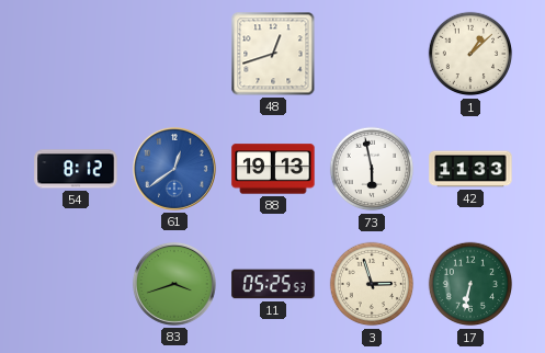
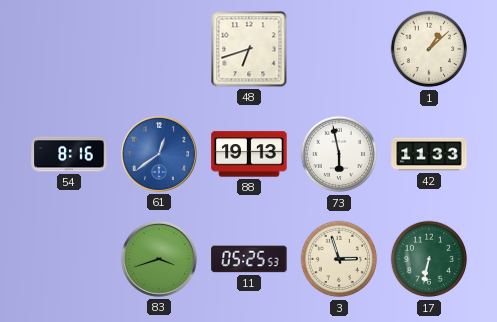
48: 12:42 -> 6:42
54: 8:12 -> 8:16
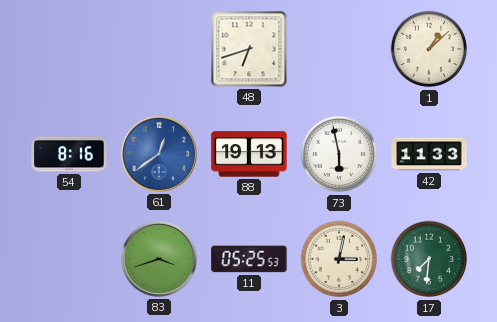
3: 2:57 -> 3:02
17: 6:32 -> 7:31
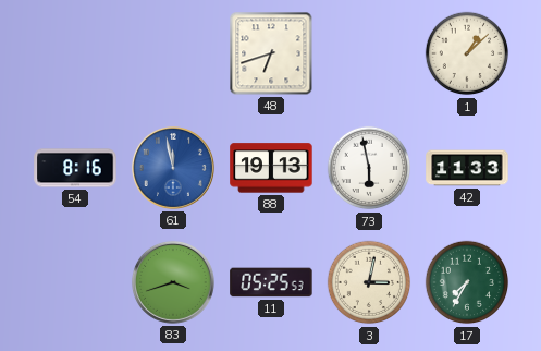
61: 12:39 -> 11:58
17: 7:31 -> 7:35
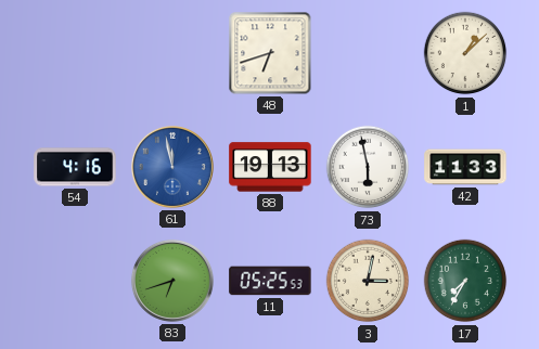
54: 8:16 -> 4:16
83: 3:42 -> 6:42
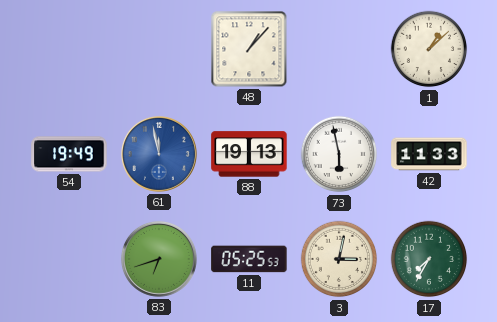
48: 6:42 -> 1:07
54: 4:16 -> 19:49
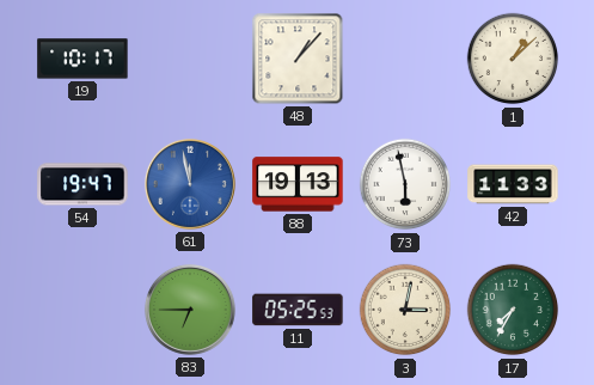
19: none -> 10:17
54: 19:49 -> 19:47
83: 6:42 -> 6:45
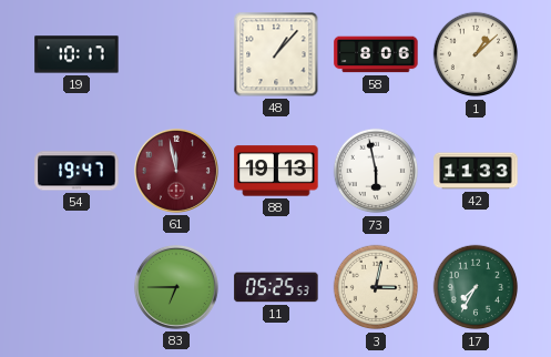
58: none -> 8:06
61 dial: blue -> burgundy
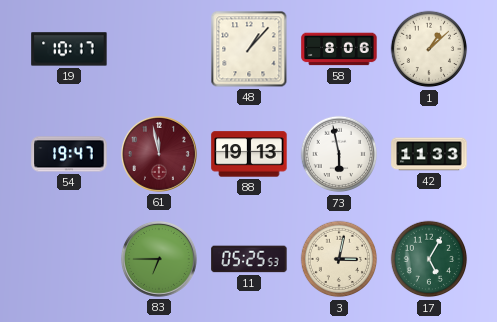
17: 7:35 -> 5:05
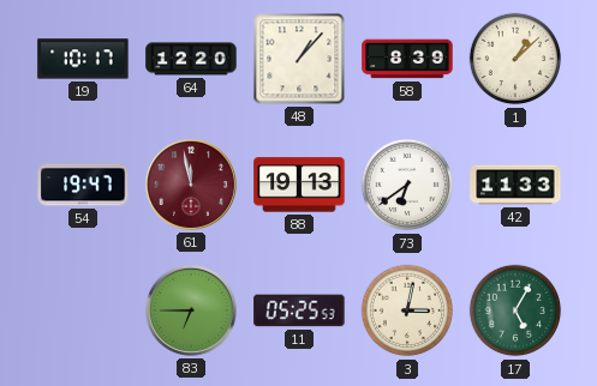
64: none -> 12:20
58: 8:06 -> 8:39
73: 5:58 -> 6:39
